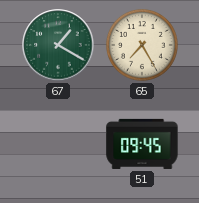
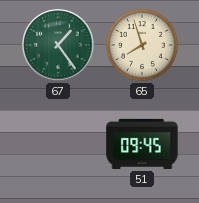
67: 1:20 -> 1:24
65: 7:25 -> 7:57
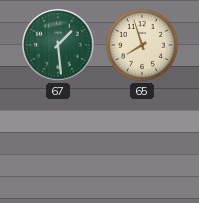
67: 1:24 -> 1:29
51: 09:45 -> none
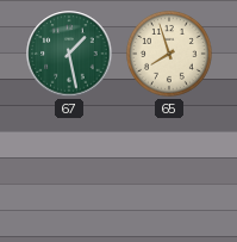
67: 1:29 -> 1:28
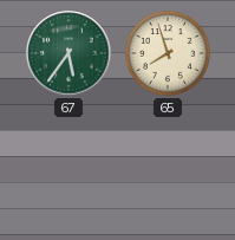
67: 1:28 -> 5:36
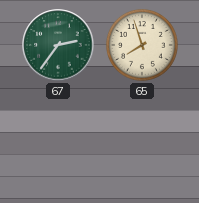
67: 5:36 -> 2:36
